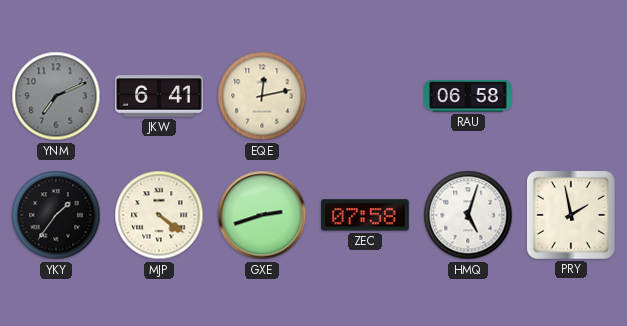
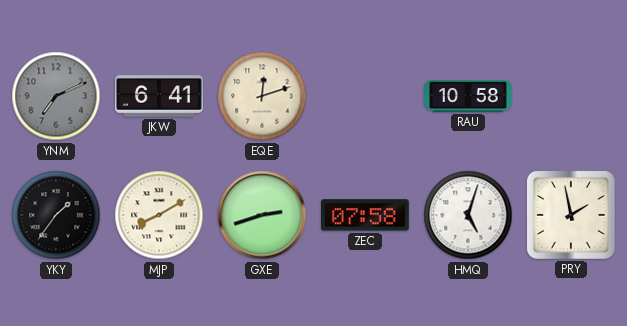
EQE: 12:13 -> 12:12
RAU: 06:58 -> 10:58
MJP: 4:21 -> 8:10
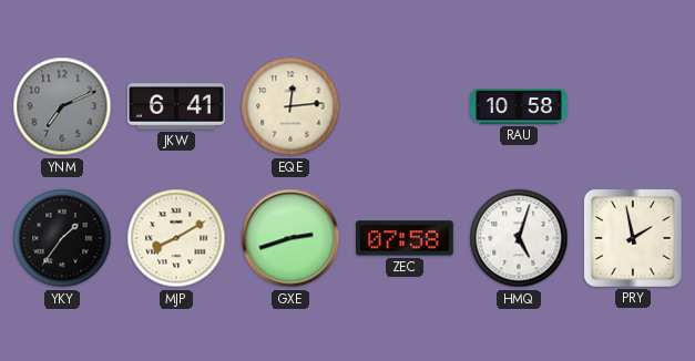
EQE: 12:12 -> 12:14
